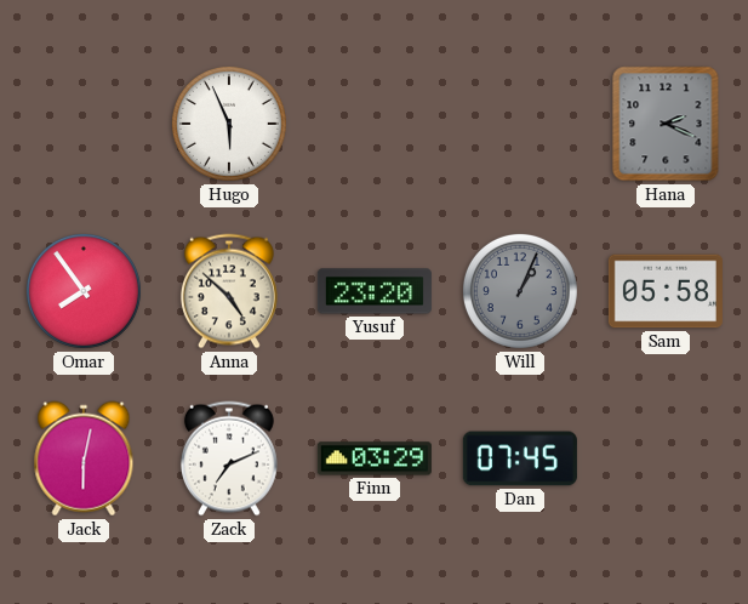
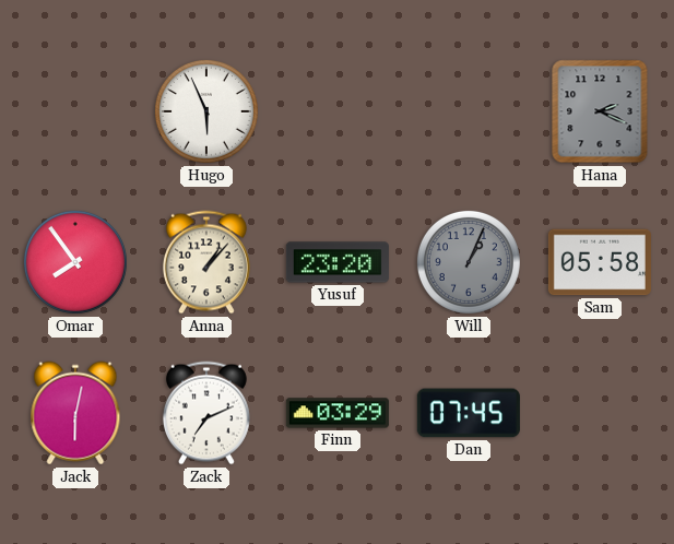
Anna: 4:52 -> 1:07
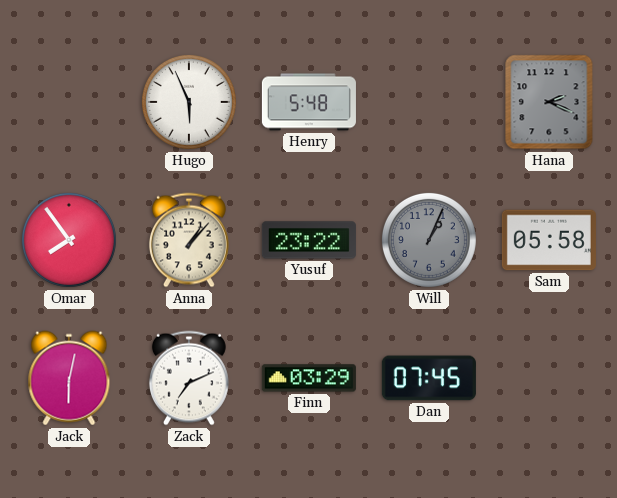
Henry: none -> 5:48
Yusuf: 23:20 -> 23:22
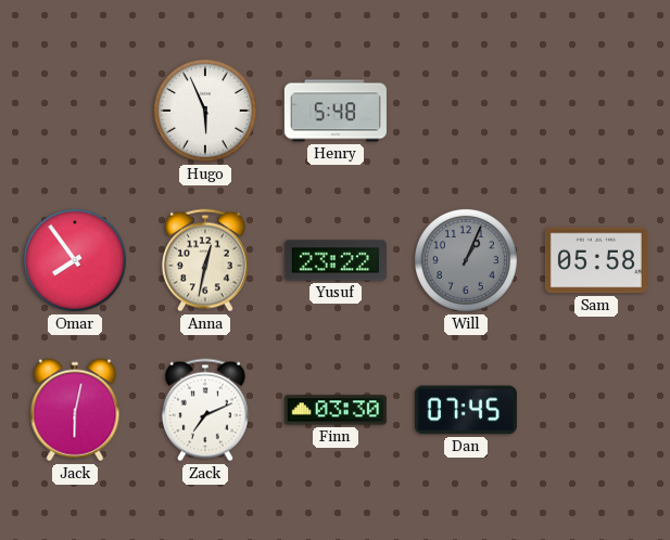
Hana: 2:19 -> none
Anna: 1:07 -> 12:32
Finn: 03:29 -> 03:30
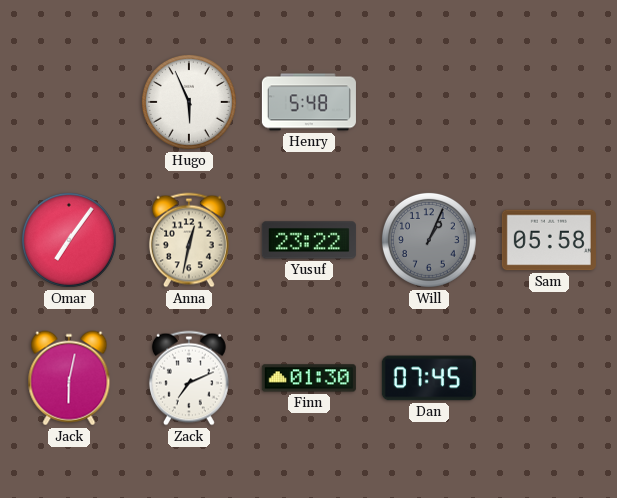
Omar: 7:54 -> 7:06
Finn: 03:30 -> 01:30
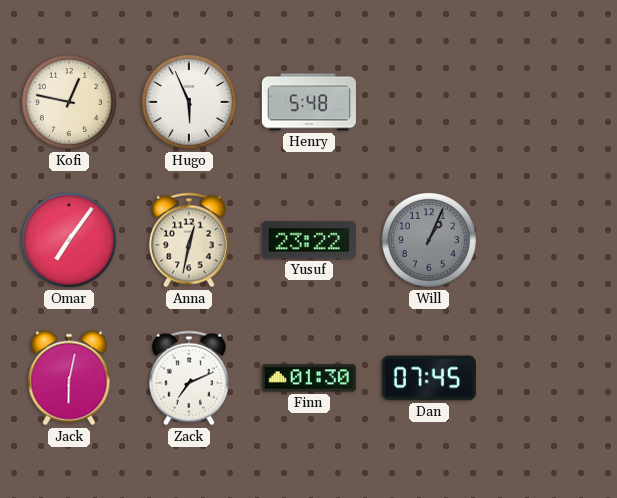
Kofi: none -> 12:47
Sam: 05:58 -> none
